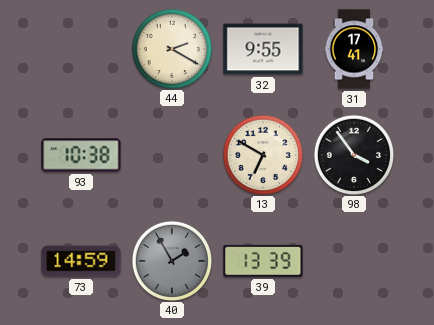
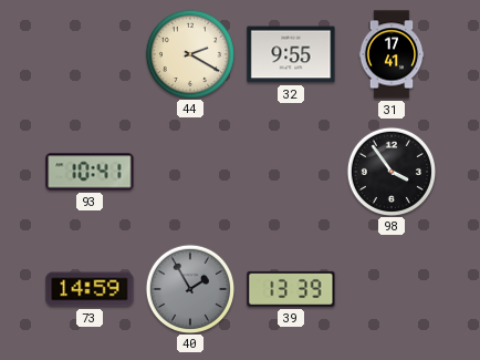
93: 10:38 -> 10:41
13: 6:50 -> none
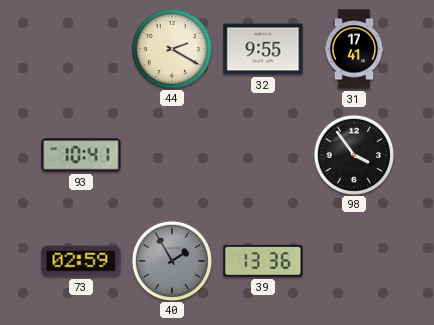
73: 14:59 -> 02:59
39: 13:39 -> 13:36
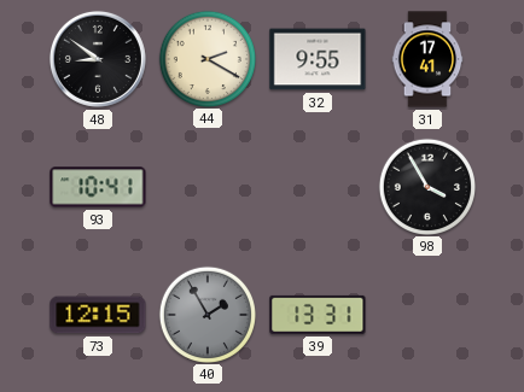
48: none -> 8:51
98: 3:54 -> 3:55
73: 02:59 -> 12:15
39: 13:36 -> 13:31
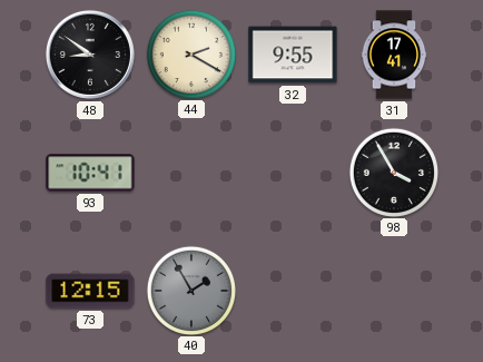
39: 13:31 -> none
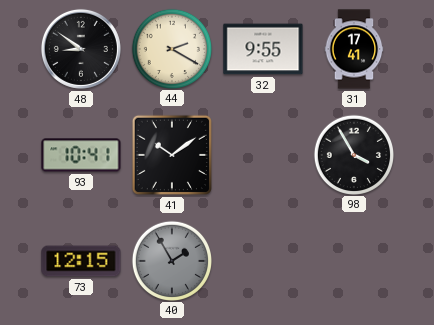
41: none -> 10:09
